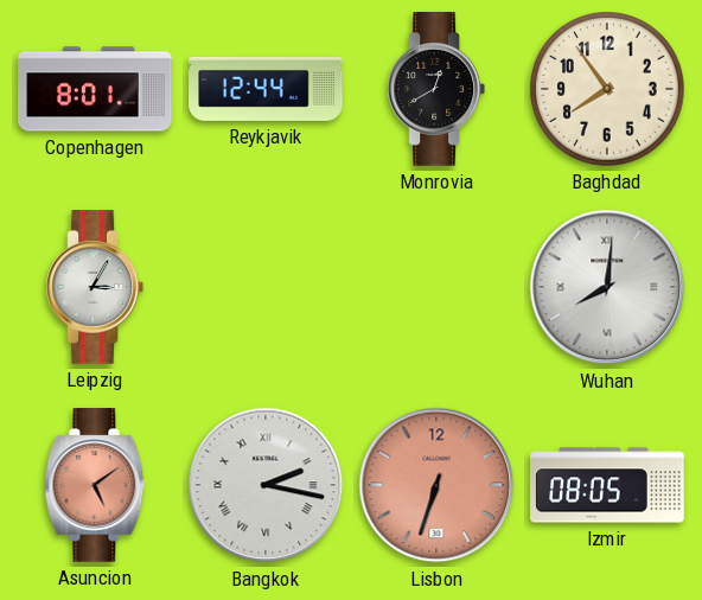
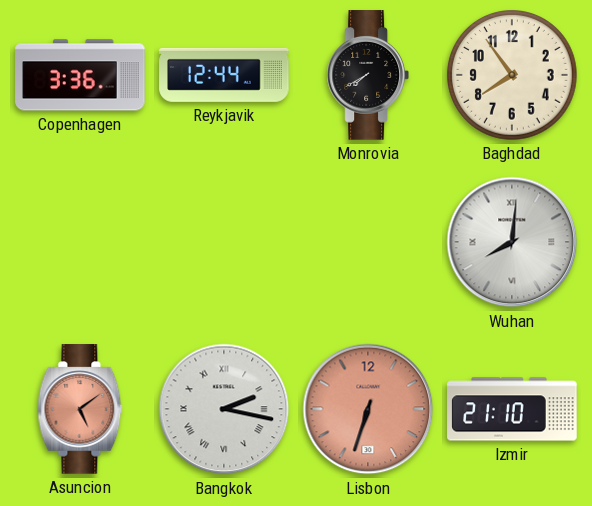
Copenhagen: 8:01 -> 3:36
Monrovia: 12:40 -> 7:40
Leipzig: 3:05 -> none
Izmir: 08:05 -> 21:10
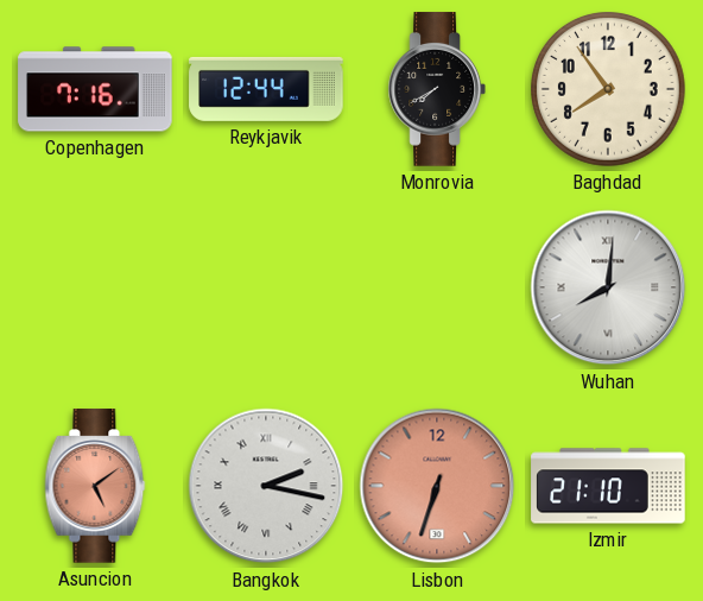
Copenhagen: 3:36 -> 7:16
